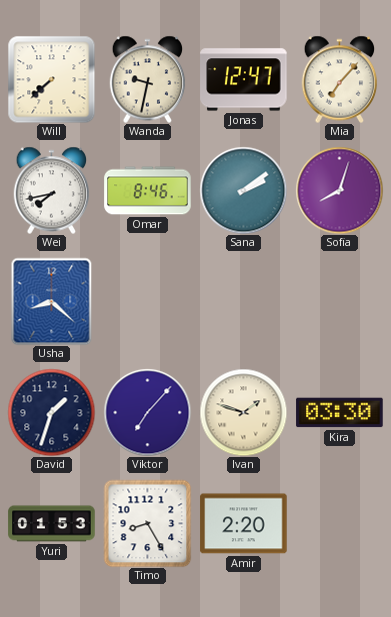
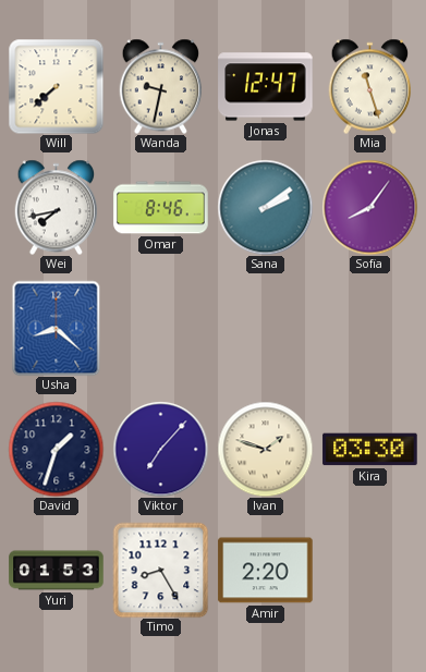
Mia: 7:07 -> 11:27
Sofia: 8:03 -> 8:06
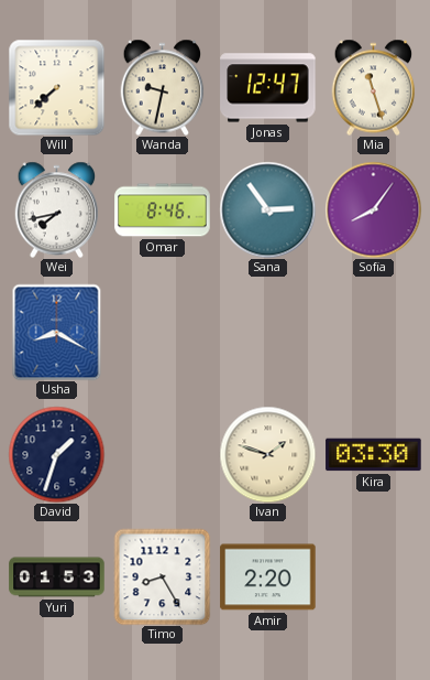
Sana: 2:09 -> 2:54
Usha: 8:22 -> 8:20
Viktor: 7:07 -> none
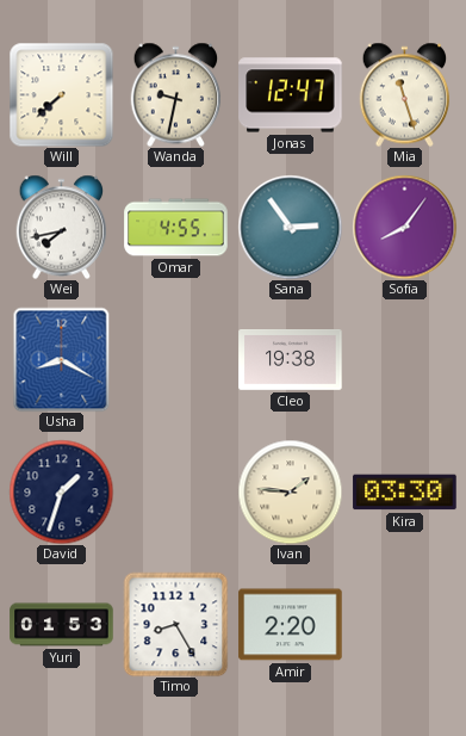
Omar: 8:46 -> 4:55
Cleo: none -> 19:38
Ivan: 1:48 -> 1:46
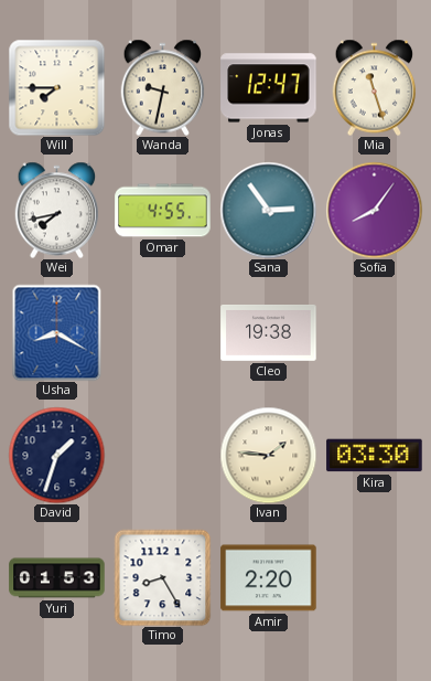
Will: 7:38 -> 7:45
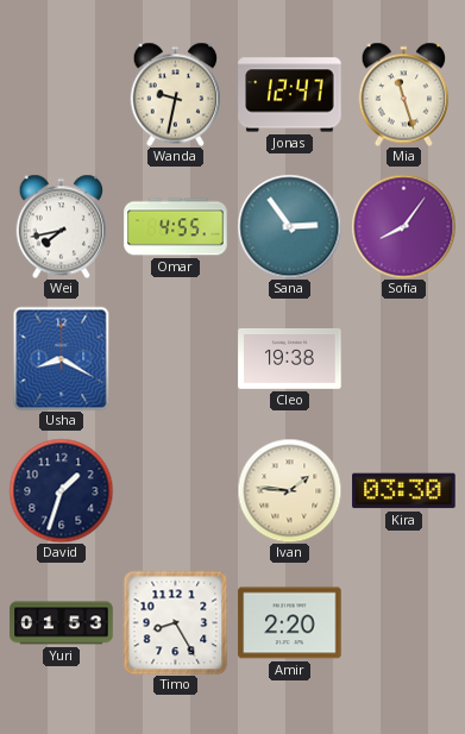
Will: 7:45 -> none
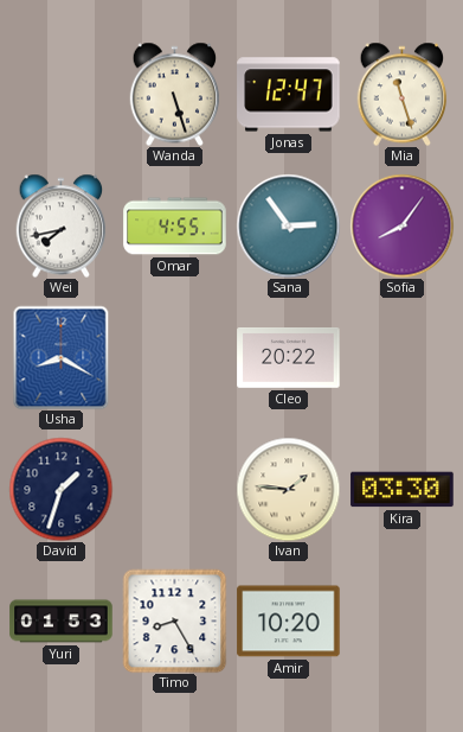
Wanda: 9:32 -> 5:27
Cleo: 19:38 -> 20:22
Amir: 2:20 -> 10:20
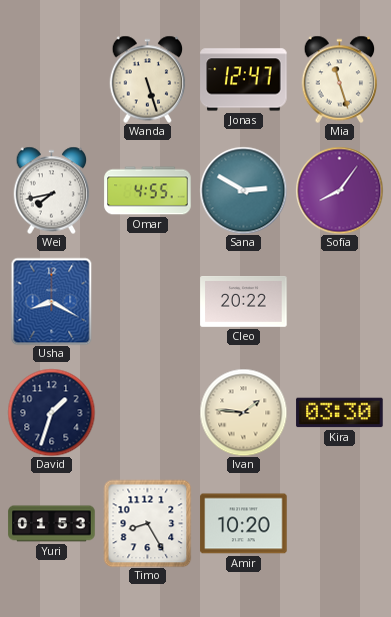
Sana: 2:54 -> 2:50
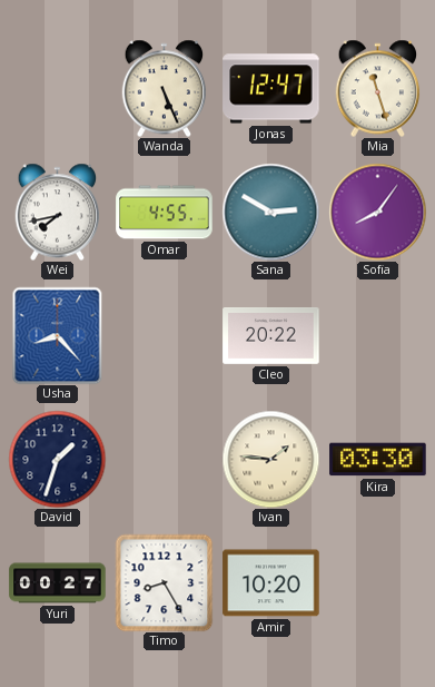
Wanda: 5:27 -> 5:26
Usha: 8:20 -> 8:23
Yuri: 01:53 -> 00:27
